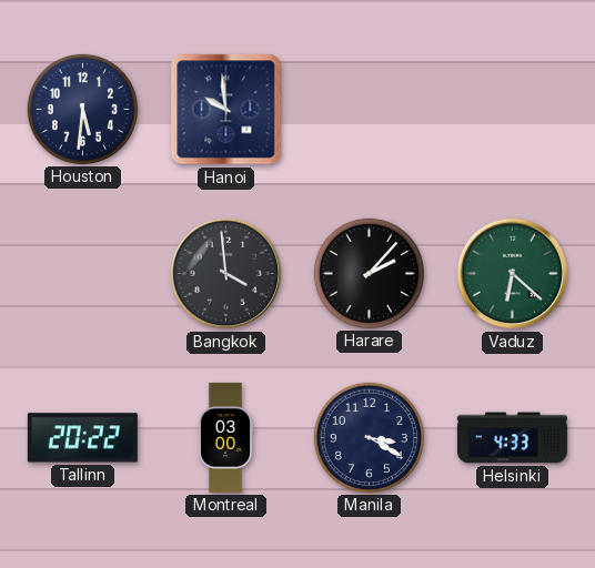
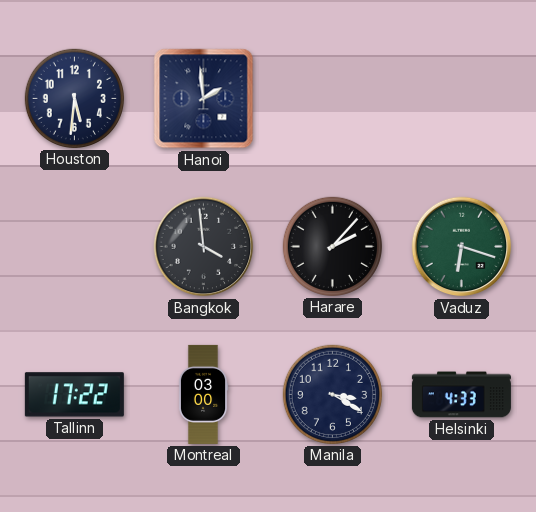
Hanoi: 9:59 -> 1:59
Vaduz: 6:22 -> 6:18
Tallinn: 20:22 -> 17:22
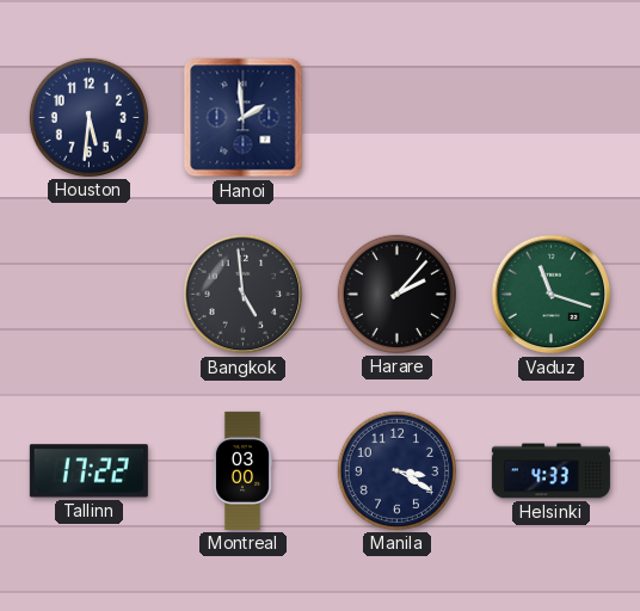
Bangkok: 3:59 -> 4:59
Vaduz: 6:18 -> 11:18
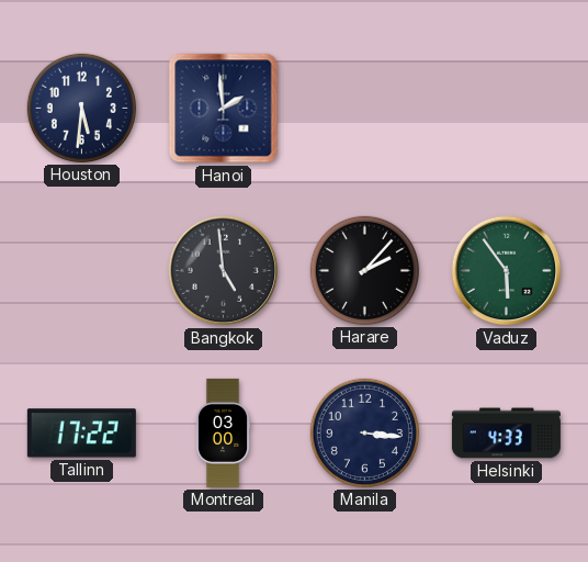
Vaduz: 11:18 -> 5:54
Manila: 3:20 -> 3:16
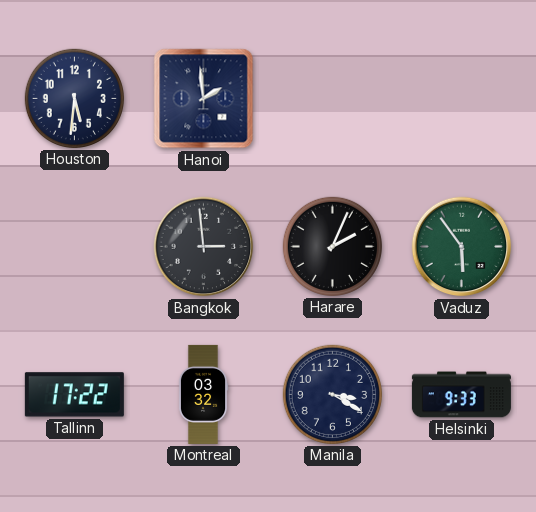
Bangkok: 4:59 -> 2:59
Harare: 2:07 -> 2:04
Montreal: 03:00 -> 03:32
Manila: 3:16 -> 3:20
Helsinki: 4:33 -> 9:33
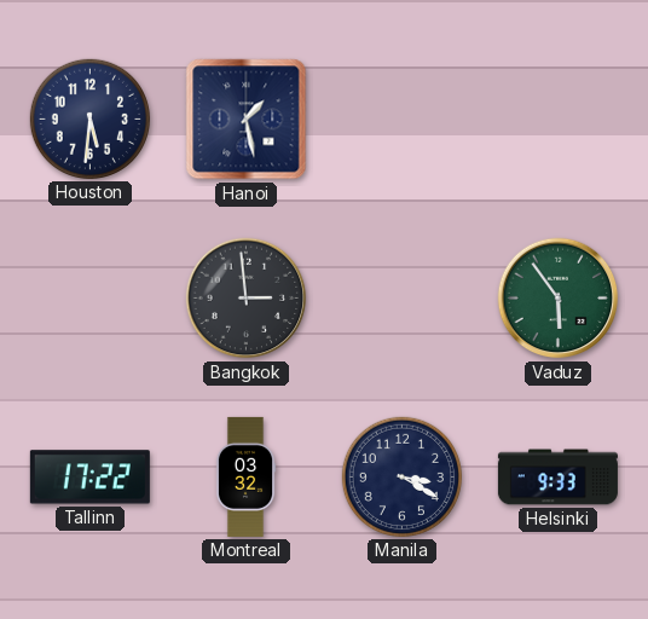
Hanoi: 1:59 -> 1:28
Harare: 2:04 -> none
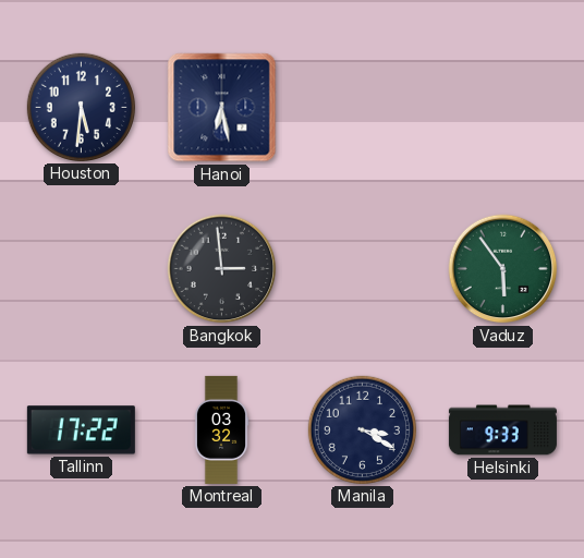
Hanoi: 1:28 -> 6:28
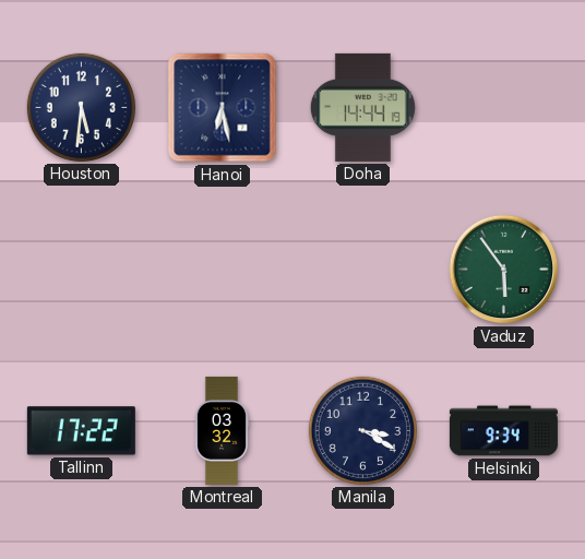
Doha: none -> 14:44
Bangkok: 2:59 -> none
Helsinki: 9:33 -> 9:34
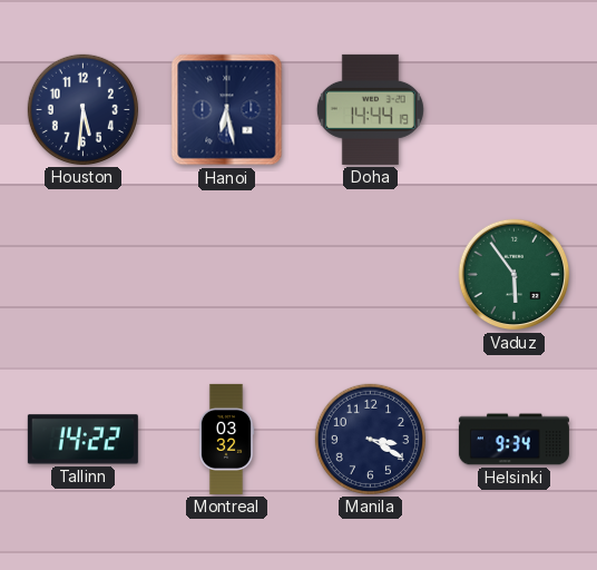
Tallinn: 17:22 -> 14:22
